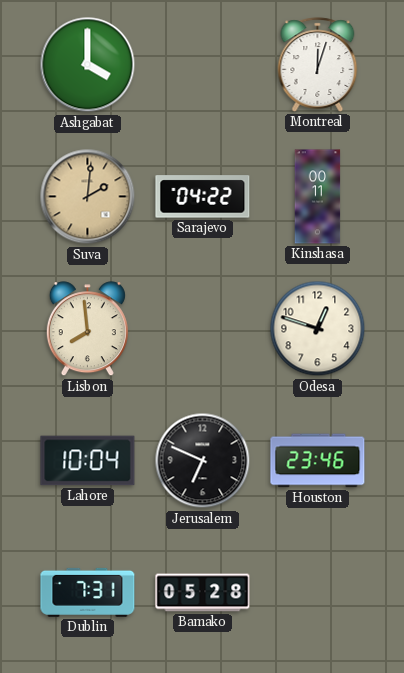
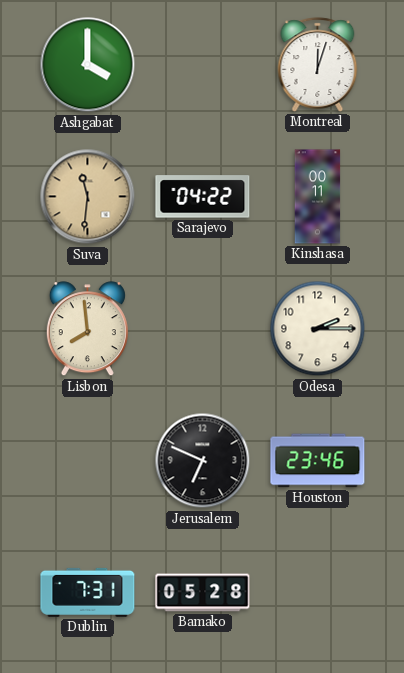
Suva: 2:01 -> 11:31
Odesa: 12:48 -> 2:15
Lahore: 10:04 -> none
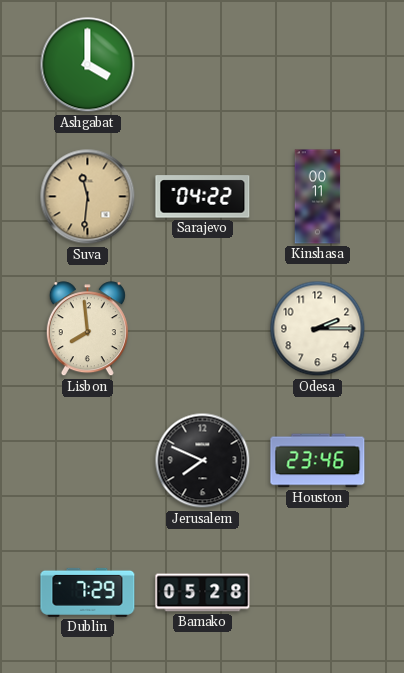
Montreal: 12:03 -> none
Jerusalem: 6:49 -> 7:49
Dublin: 7:31 -> 7:29
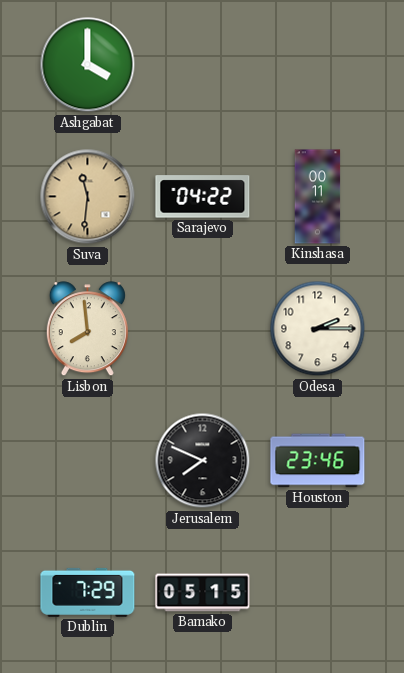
Bamako: 05:28 -> 05:15
